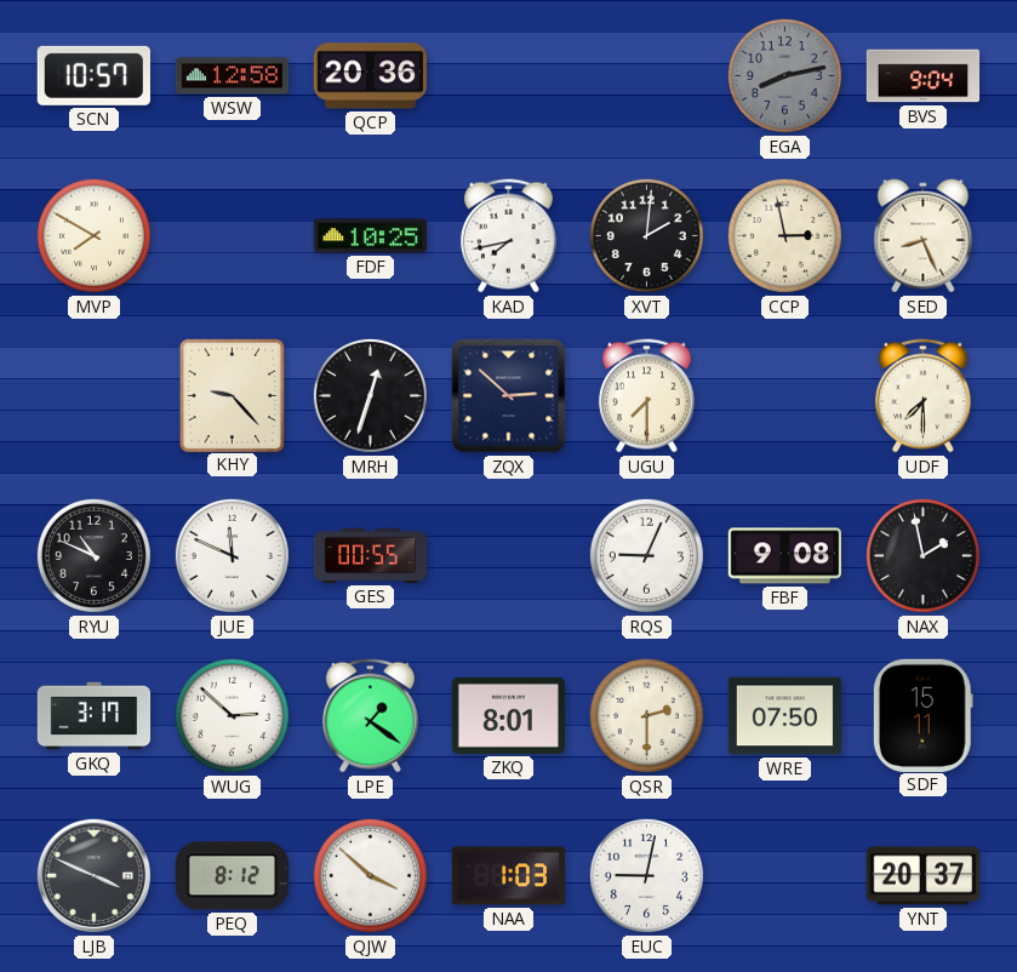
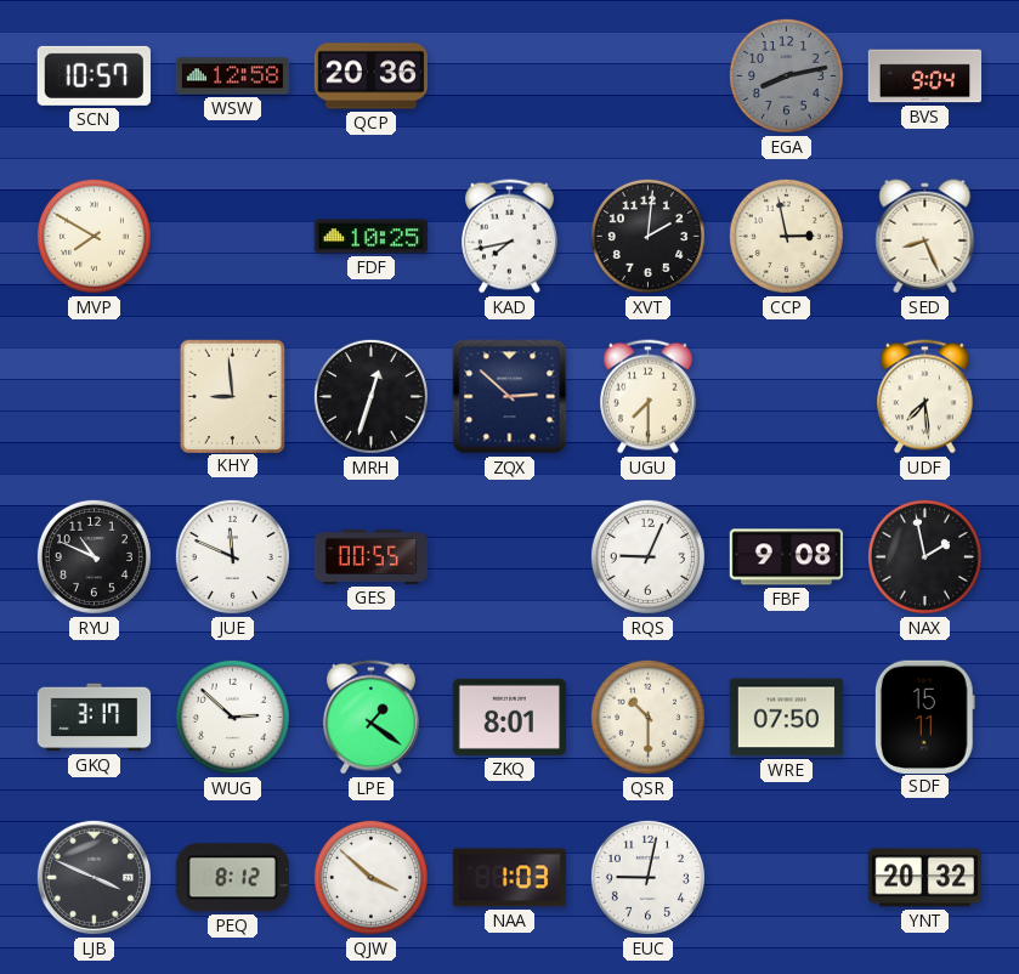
KHY: 9:23 -> 8:59
UDF: 7:30 -> 7:29
QSR: 2:30 -> 10:30
YNT: 20:37 -> 20:32
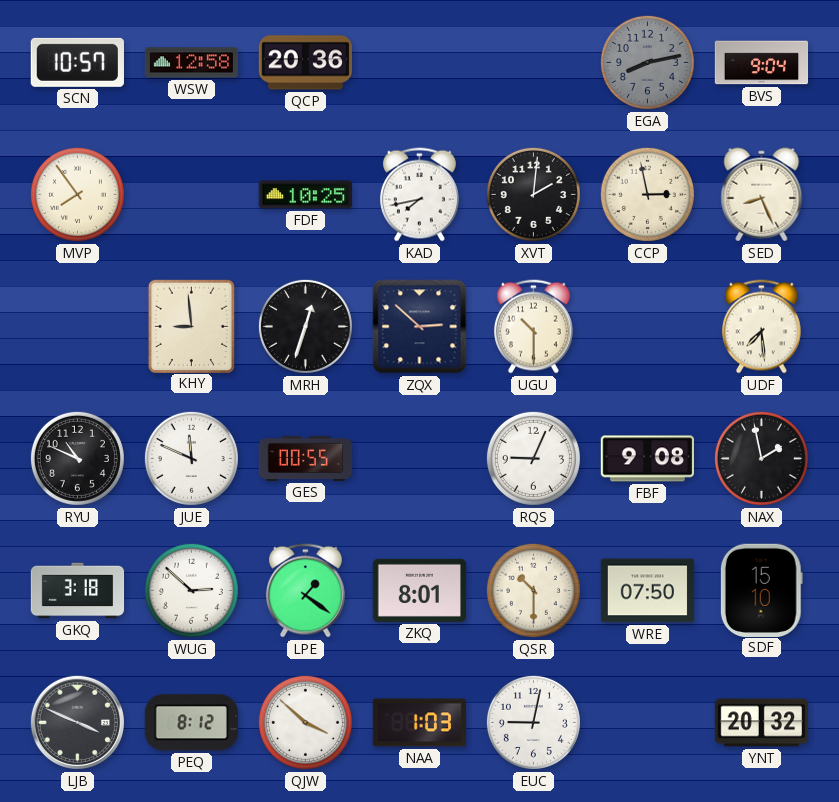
MVP: 7:50 -> 7:54
UGU: 7:30 -> 10:30
GKQ: 3:17 -> 3:18
SDF: 15:11 -> 15:10
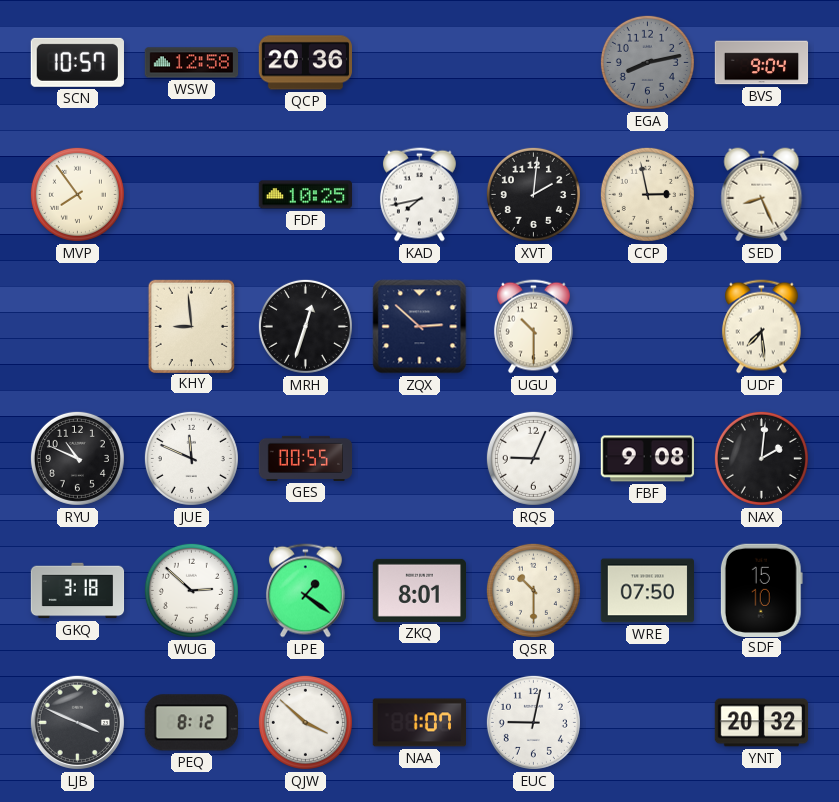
NAX: 1:58 -> 2:01
NAA: 1:03 -> 1:07
